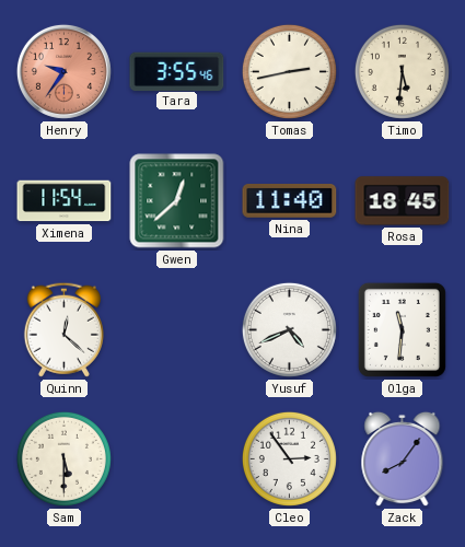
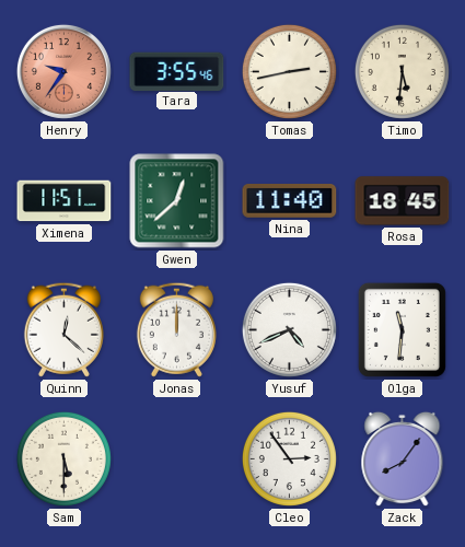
Ximena: 11:54 -> 11:51
Jonas: none -> 12:00
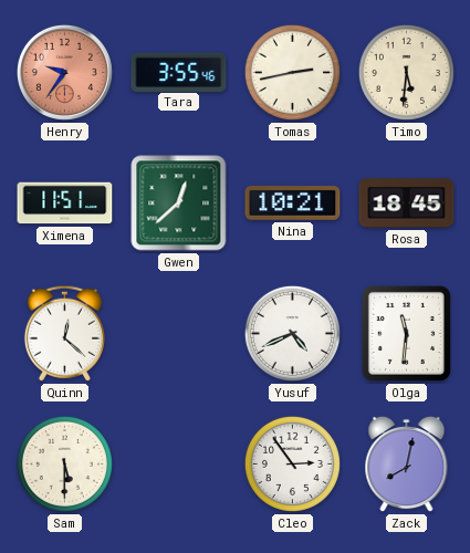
Nina: 11:40 -> 10:21
Jonas: 12:00 -> none
Zack: 8:06 -> 8:02
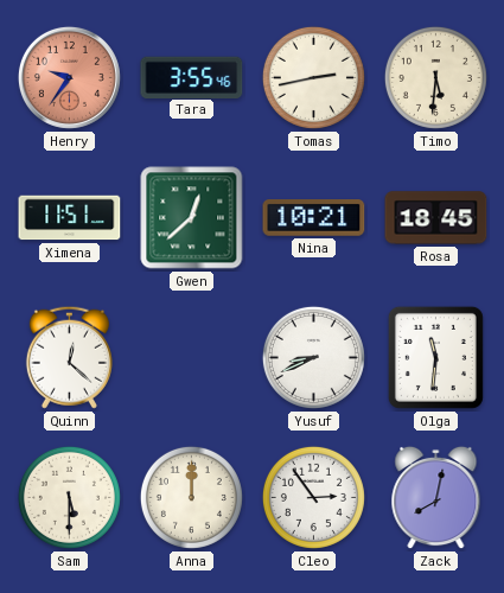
Yusuf: 4:41 -> 8:41
Anna: none -> 12:00
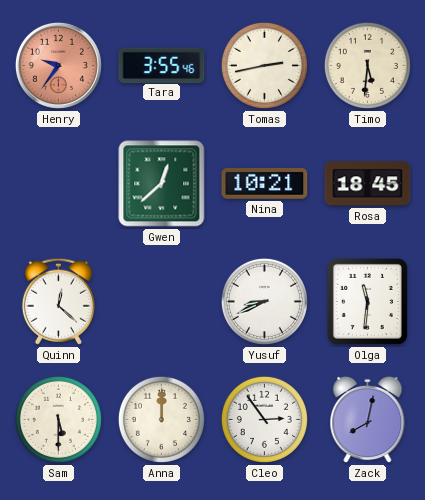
Ximena: 11:51 -> none
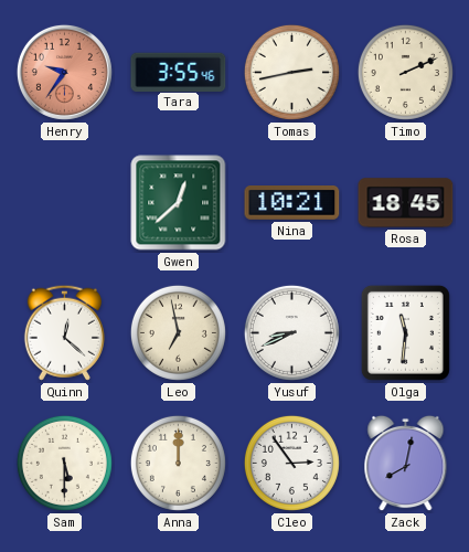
Timo: 5:31 -> 2:11
Leo: none -> 6:58
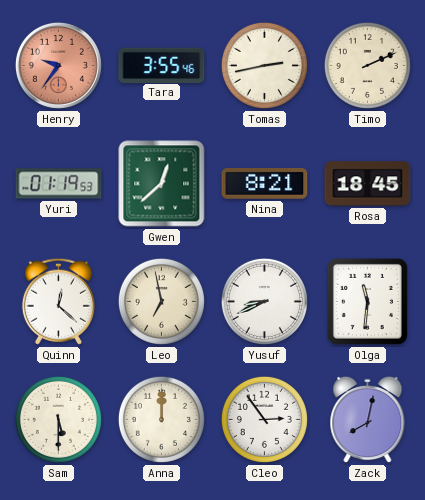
Yuri: none -> 01:19
Nina: 10:21 -> 8:21
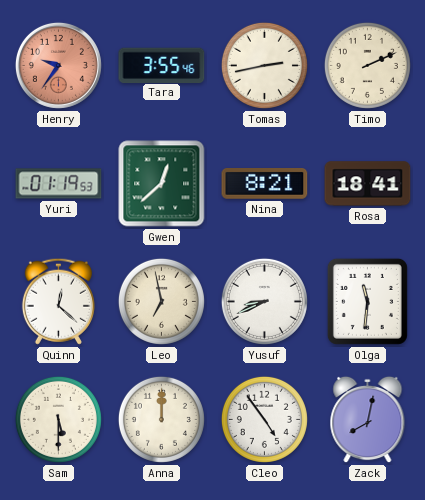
Rosa: 18:45 -> 18:41
Cleo: 2:54 -> 4:54
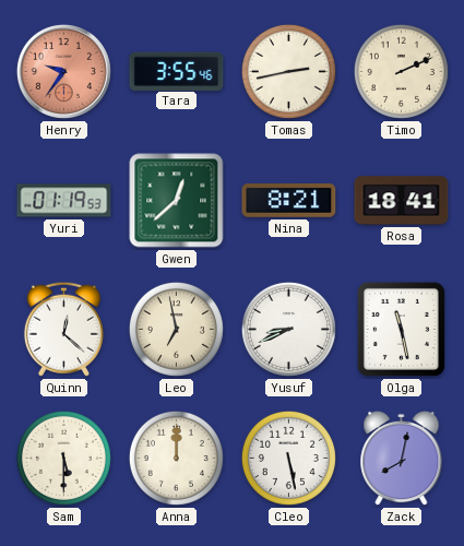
Olga: 11:31 -> 11:28
Cleo: 4:54 -> 5:28
